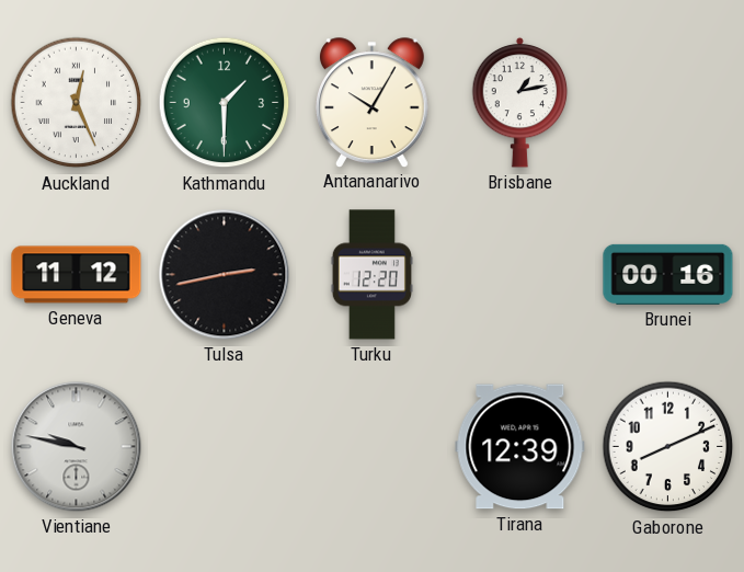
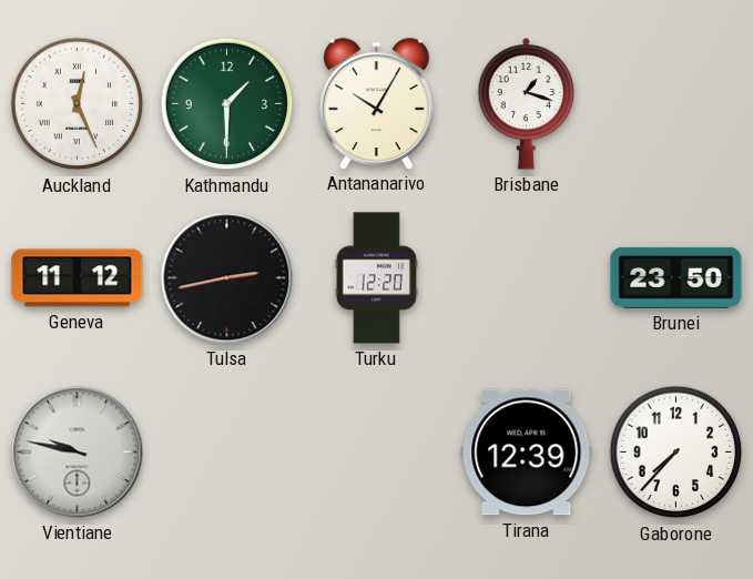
Brisbane: 1:13 -> 1:18
Brunei: 00:16 -> 23:50
Gaborone: 8:11 -> 7:37
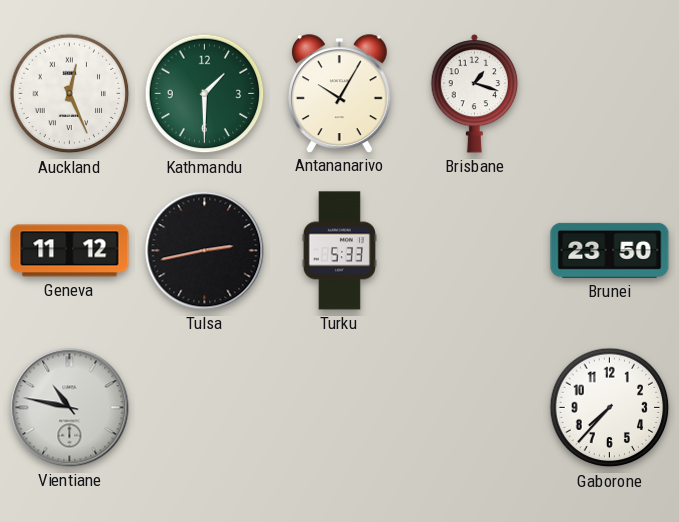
Turku: 12:20 -> 5:33
Vientiane: 9:47 -> 10:47
Tirana: 12:39 -> none
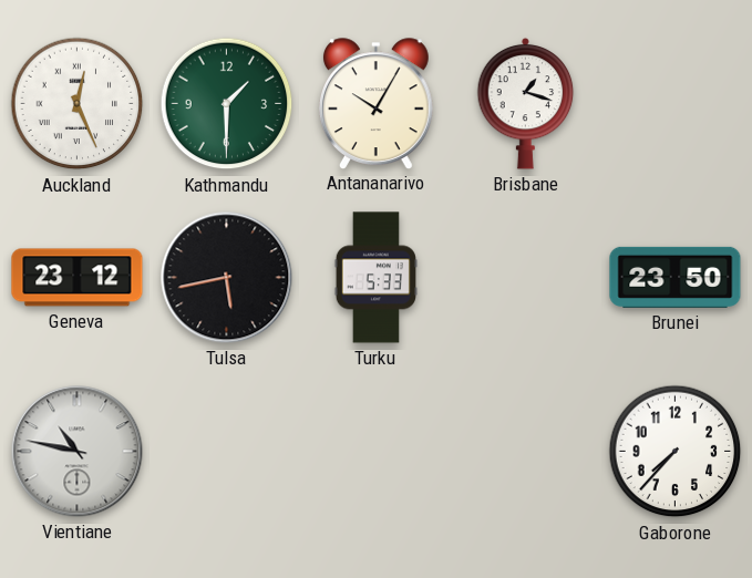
Geneva: 11:12 -> 23:12
Tulsa: 2:43 -> 5:43
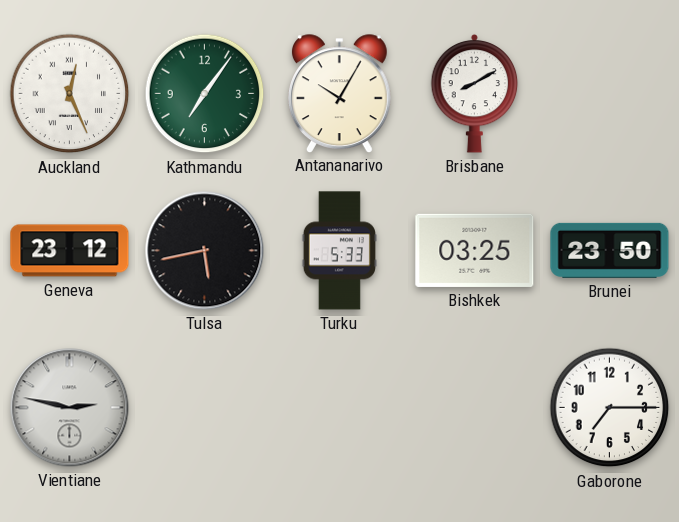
Kathmandu: 1:30 -> 7:06
Brisbane: 1:18 -> 8:10
Bishkek: none -> 03:25
Vientiane: 10:47 -> 2:47
Gaborone: 7:37 -> 7:15
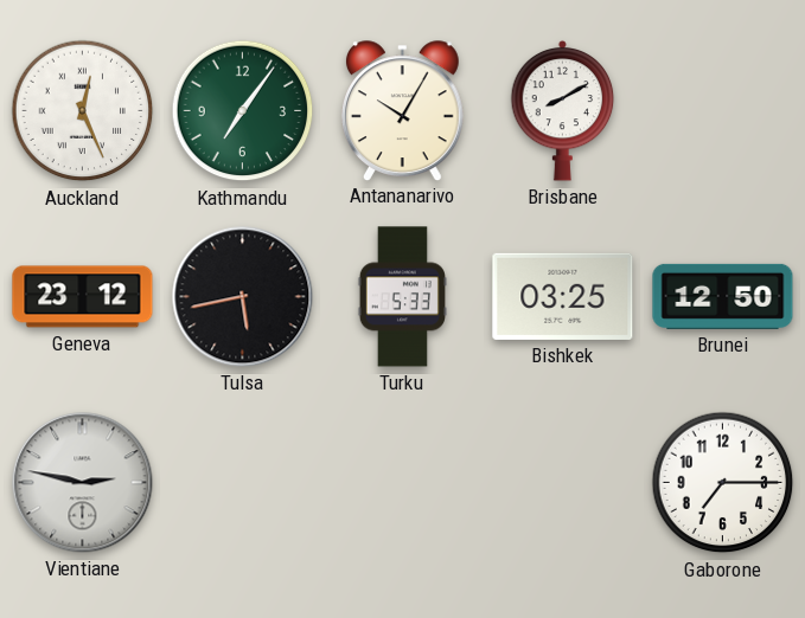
Brunei: 23:50 -> 12:50
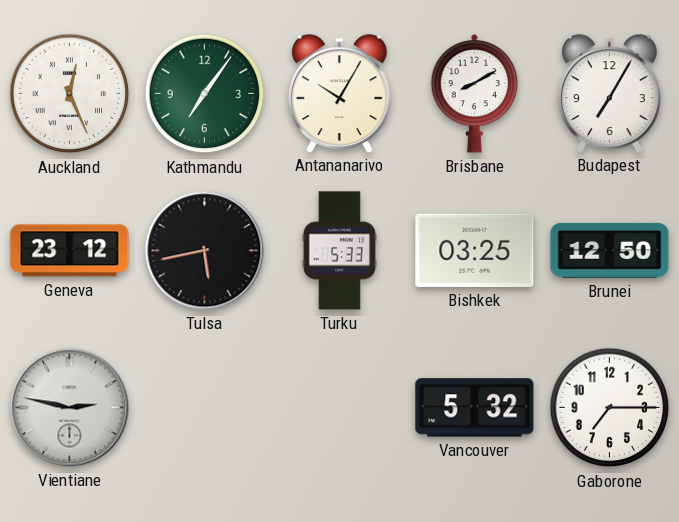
Budapest: none -> 7:05
Vancouver: none -> 5:32
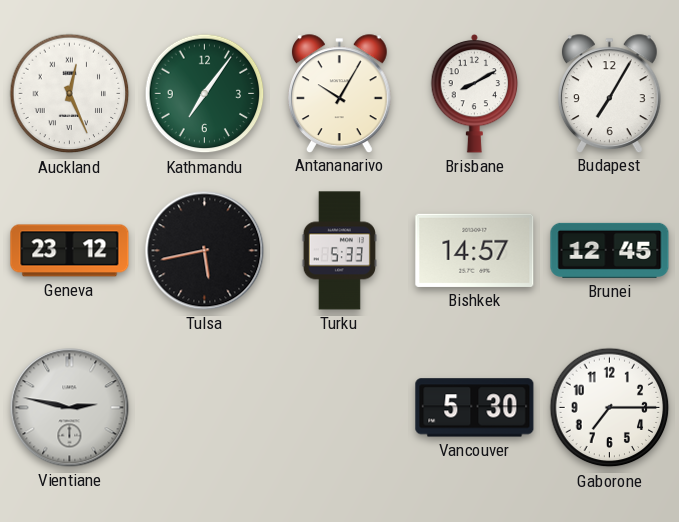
Bishkek: 03:25 -> 14:57
Brunei: 12:50 -> 12:45
Vancouver: 5:32 -> 5:30
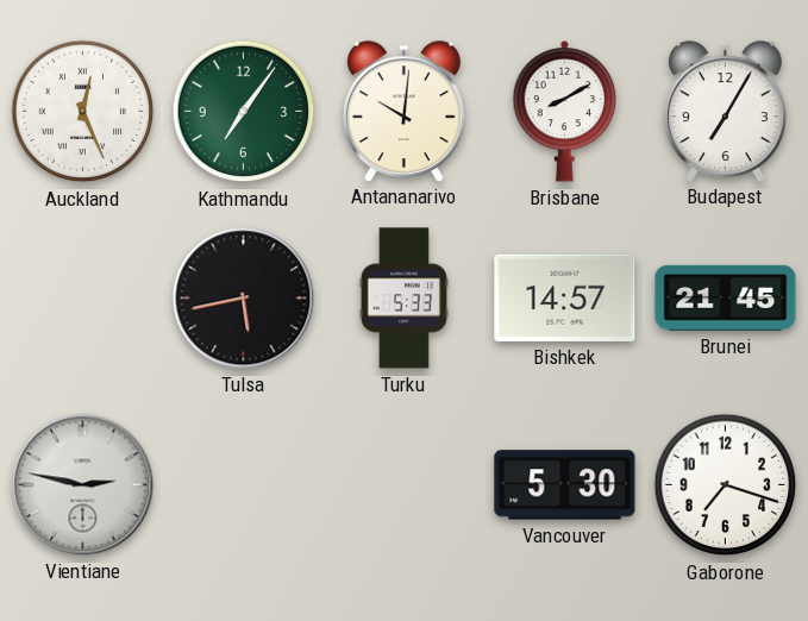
Antananarivo: 10:05 -> 10:01
Geneva: 23:12 -> none
Brunei: 12:45 -> 21:45
Gaborone: 7:15 -> 7:18
